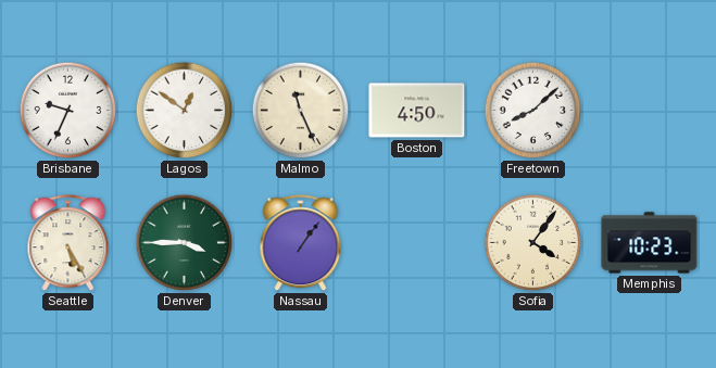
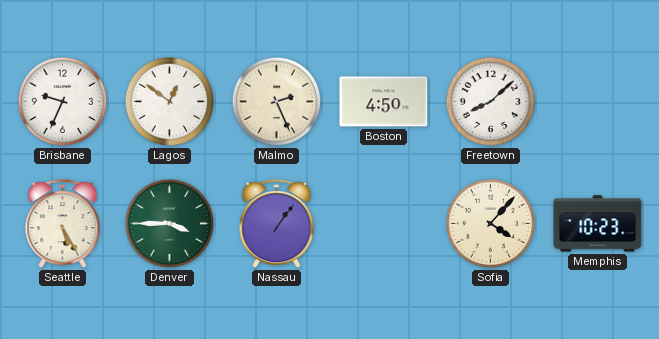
Malmo: 11:26 -> 2:26
Sofia: 4:06 -> 4:07
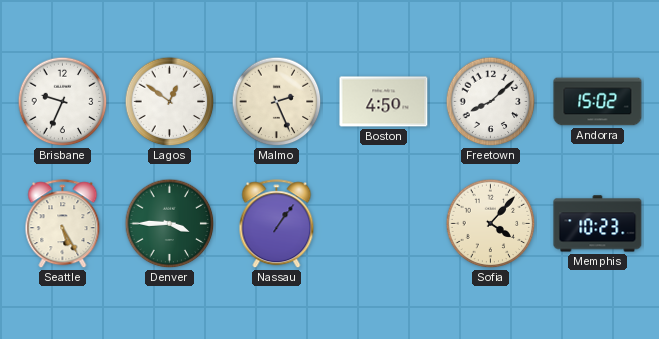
Andorra: none -> 15:02
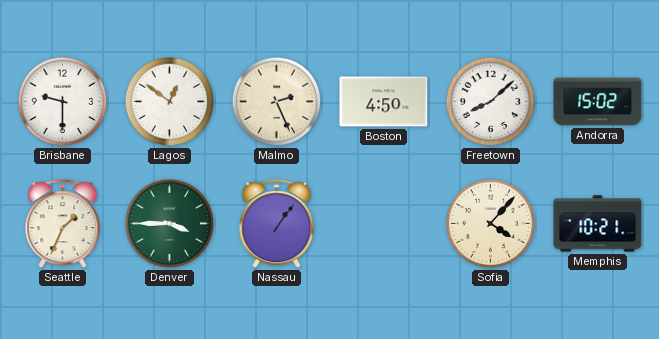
Brisbane: 9:34 -> 9:30
Seattle: 5:25 -> 1:34
Memphis: 10:23 -> 10:21
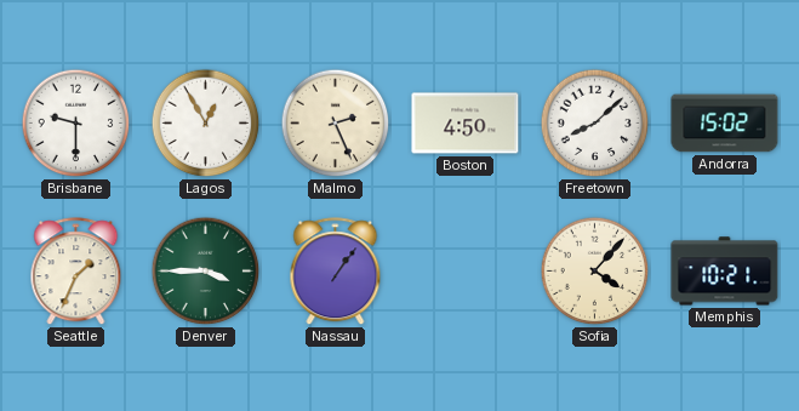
Lagos: 12:51 -> 12:55
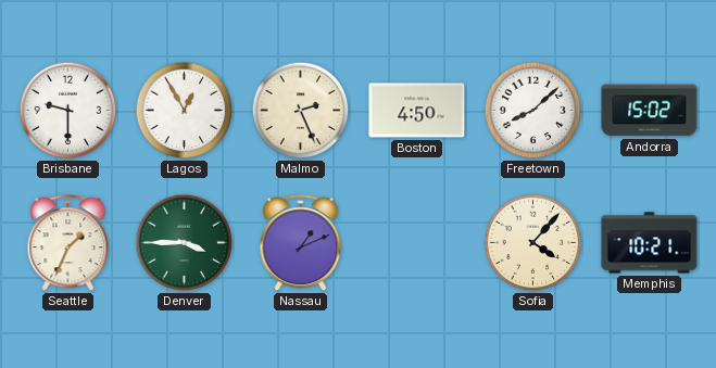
Nassau: 1:06 -> 1:11
